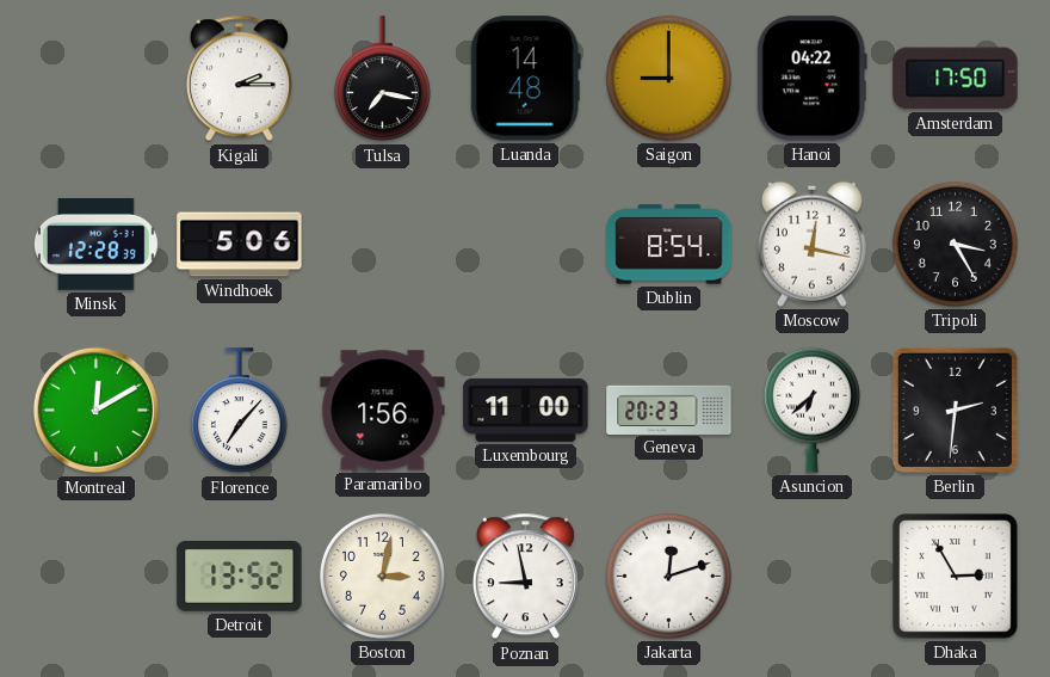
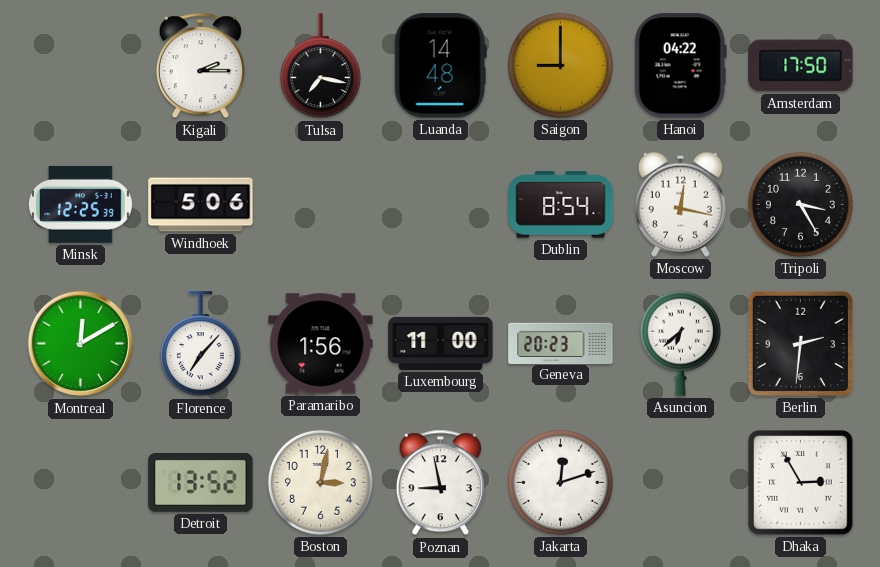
Minsk: 12:28 -> 12:25
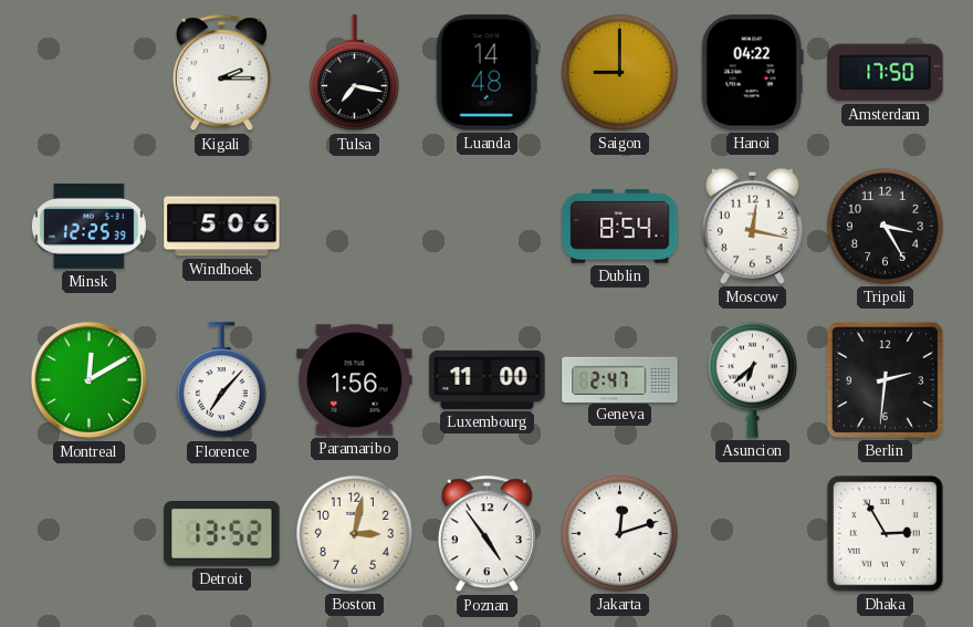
Geneva: 20:23 -> 2:47
Poznan: 8:58 -> 4:54
